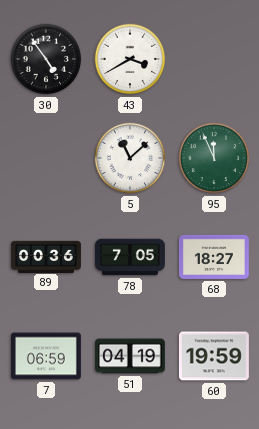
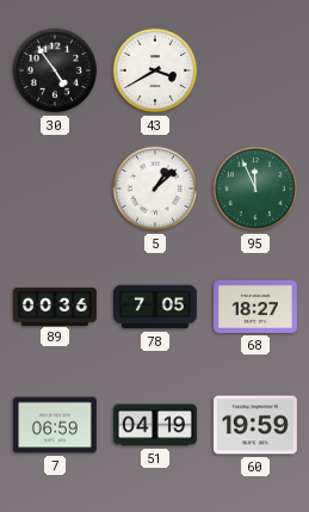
5: 11:08 -> 1:08
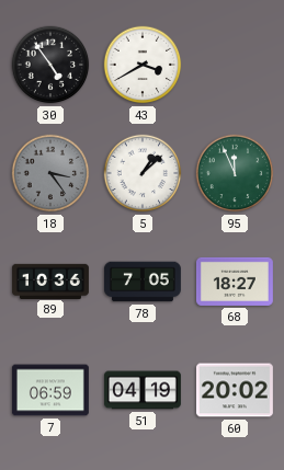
18: none -> 3:24
89: 00:36 -> 10:36
60: 19:59 -> 20:02
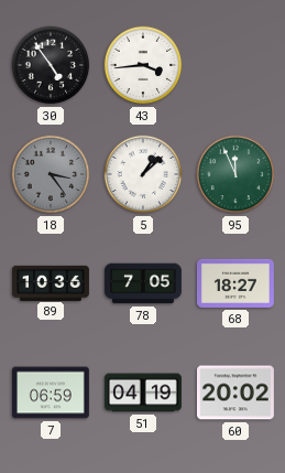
43: 3:40 -> 3:44
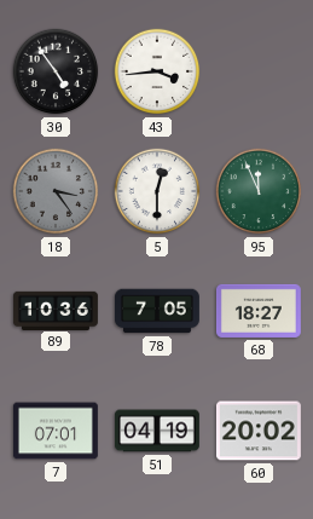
5: 1:08 -> 12:30
7: 06:59 -> 07:01
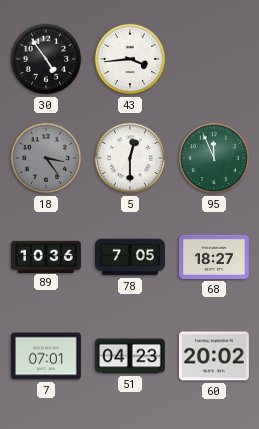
51: 04:19 -> 04:23
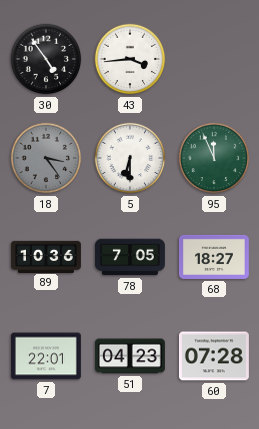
5: 12:30 -> 6:30
7: 07:01 -> 22:01
60: 20:02 -> 07:28
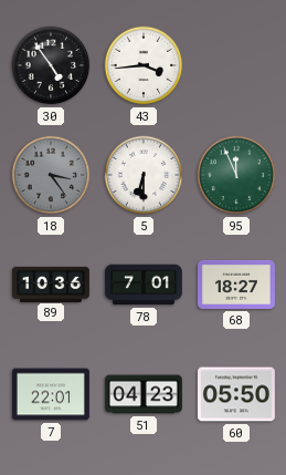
78: 7:05 -> 7:01
60: 07:28 -> 05:50
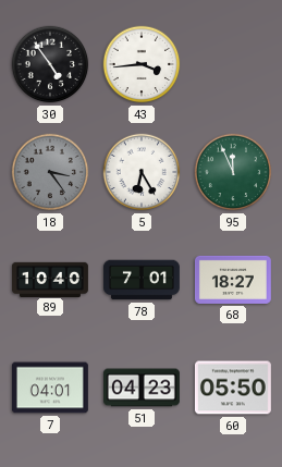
5: 6:30 -> 6:25
89: 10:36 -> 10:40
7: 22:01 -> 04:01
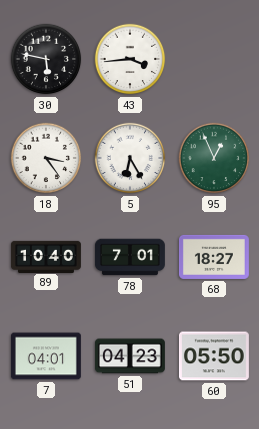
30: 4:54 -> 5:47
18 dial: grey -> white
95: 11:56 -> 12:56
